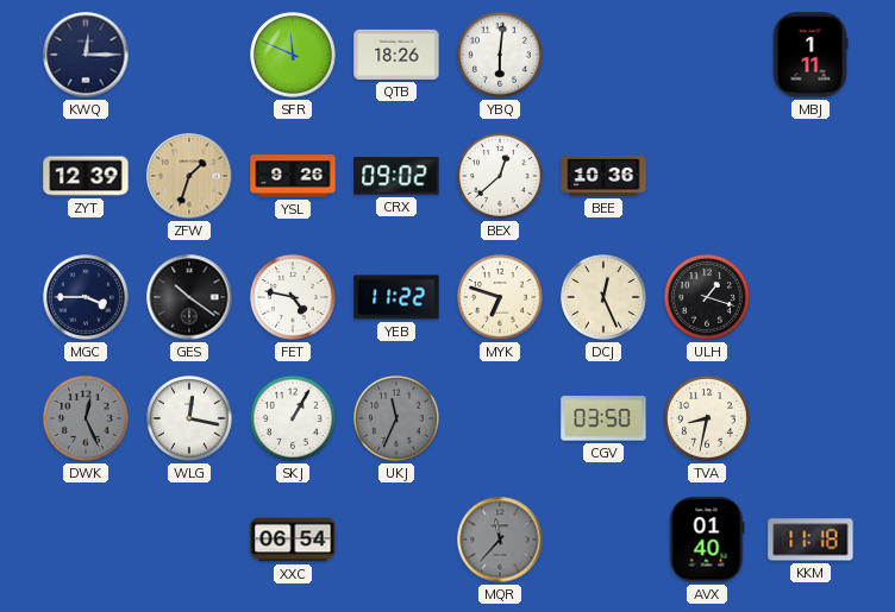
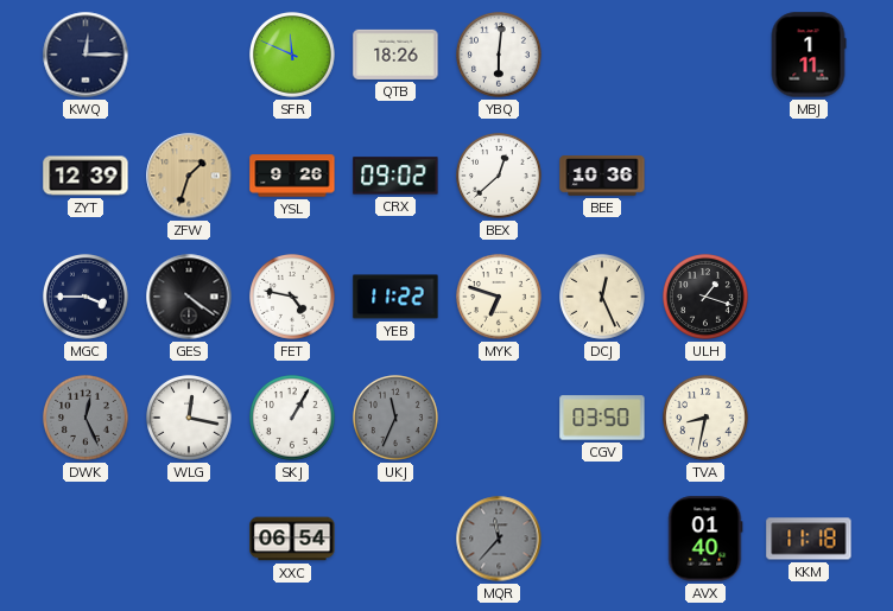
GES: 10:21 -> 4:21
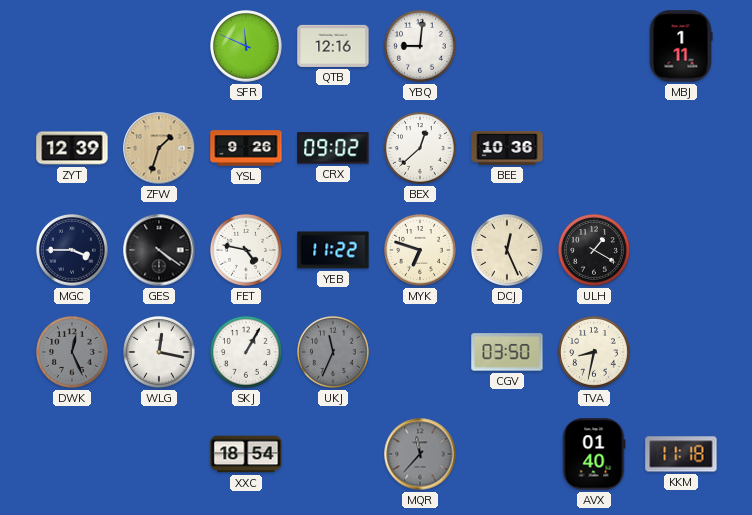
KWQ: 12:15 -> none
QTB: 18:26 -> 12:16
YBQ: 6:01 -> 9:01
ULH: 1:18 -> 1:20
XXC: 06:54 -> 18:54
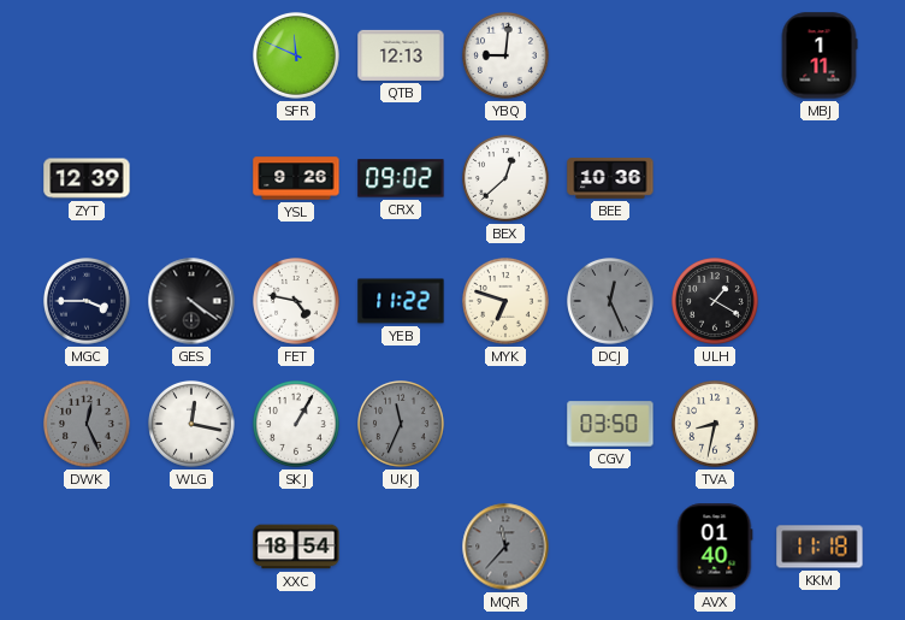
QTB: 12:16 -> 12:13
ZFW: 1:33 -> none
DCJ dial: cream -> grey
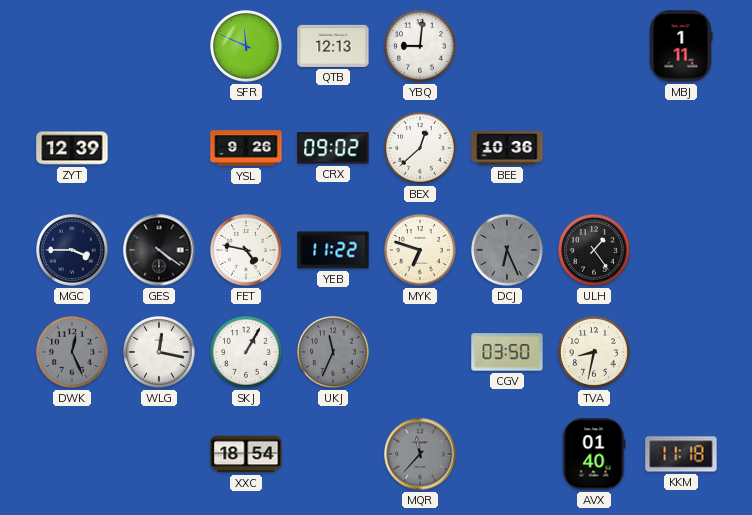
DCJ: 12:26 -> 6:26
ULH: 1:20 -> 1:24
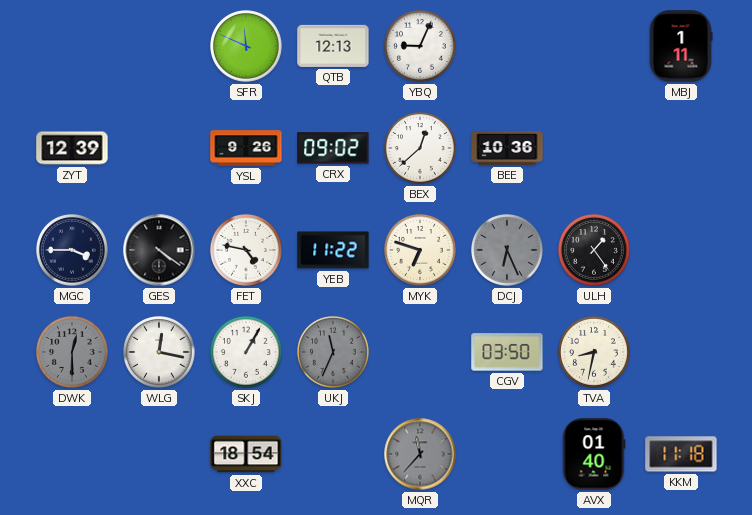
YBQ: 9:01 -> 9:04
DWK: 12:26 -> 12:30
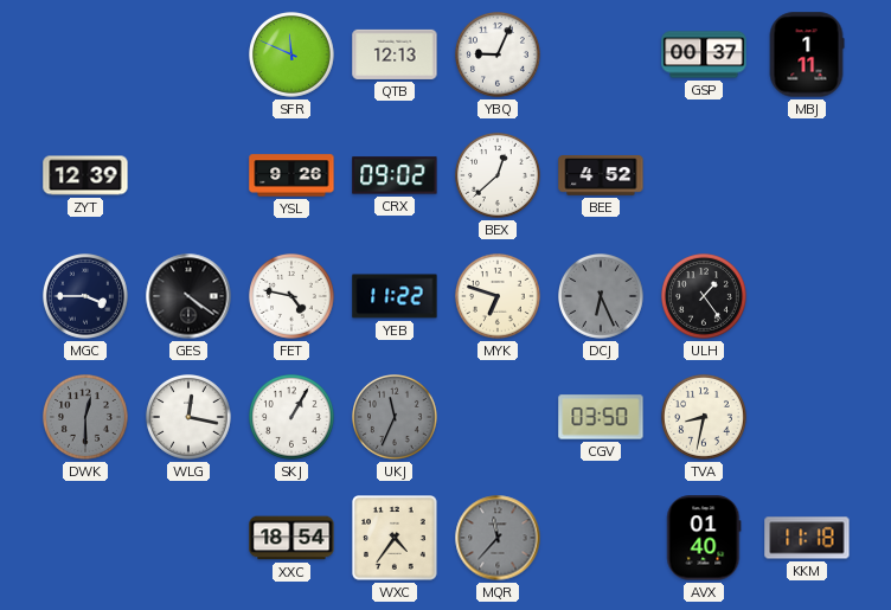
GSP: none -> 00:37
BEE: 10:36 -> 4:52
WXC: none -> 4:36
